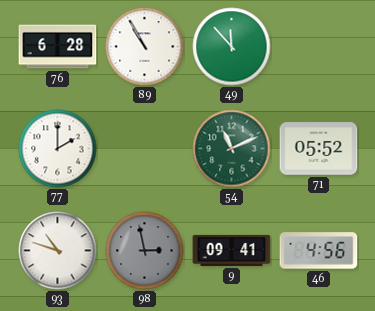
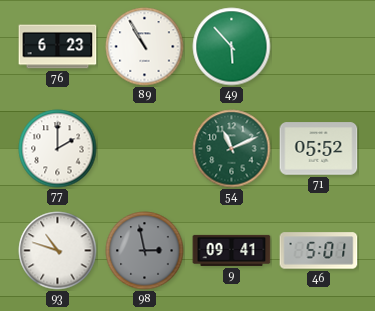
76: 6:28 -> 6:23
49: 11:53 -> 5:53
46: 4:56 -> 5:01
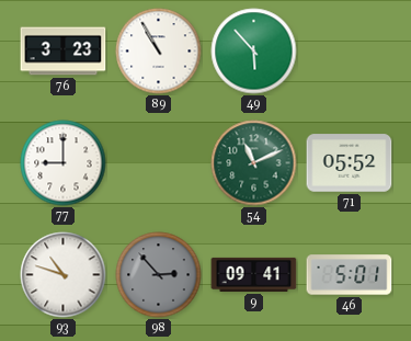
76: 6:23 -> 3:23
77: 2:00 -> 9:00
98: 2:58 -> 2:53
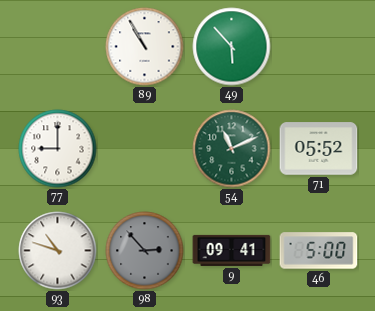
76: 3:23 -> none
46: 5:01 -> 5:00
